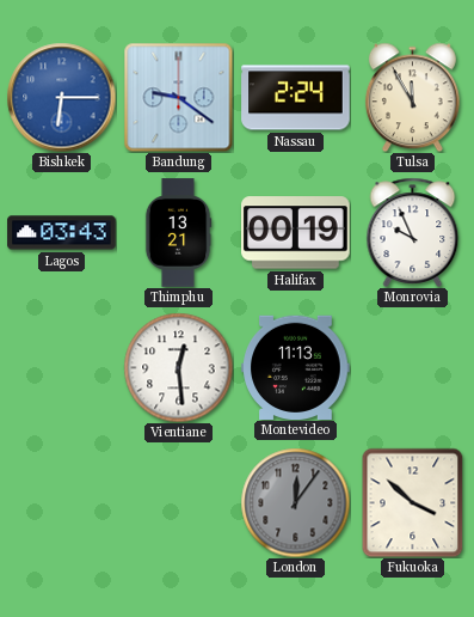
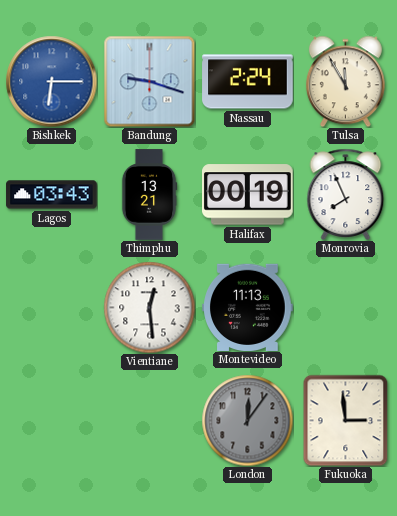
Bandung: 9:21 -> 9:18
Monrovia: 9:56 -> 7:56
Fukuoka: 3:52 -> 2:59
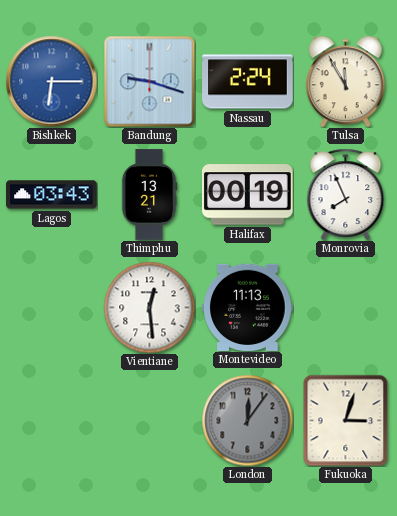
Fukuoka: 2:59 -> 3:03
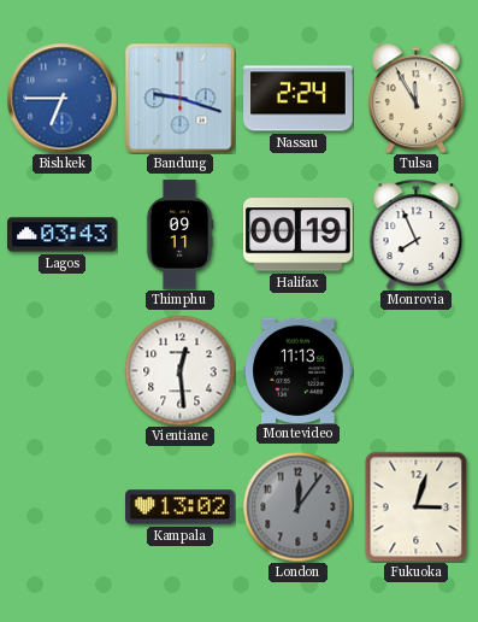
Bishkek: 6:15 -> 6:45
Thimphu: 13:21 -> 09:11
Kampala: none -> 13:02
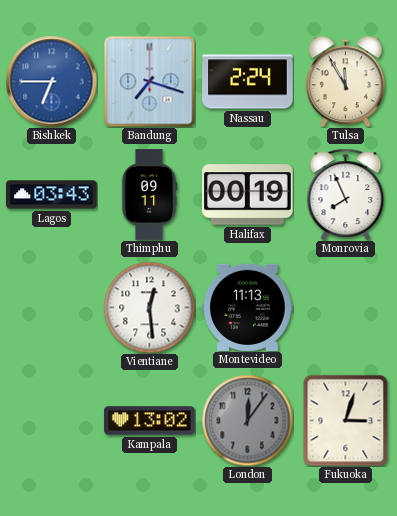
Bandung: 9:18 -> 7:18
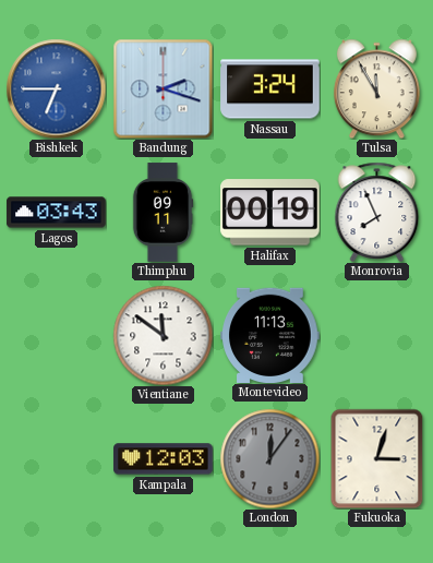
Bandung: 7:18 -> 2:18
Nassau: 2:24 -> 3:24
Vientiane: 12:29 -> 11:51
Kampala: 13:02 -> 12:03
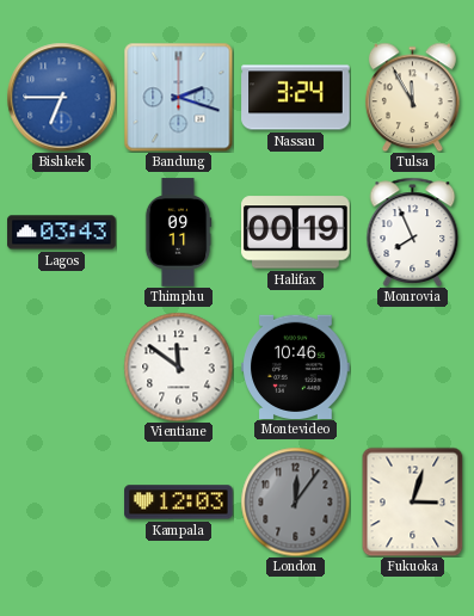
Montevideo: 11:13 -> 10:46
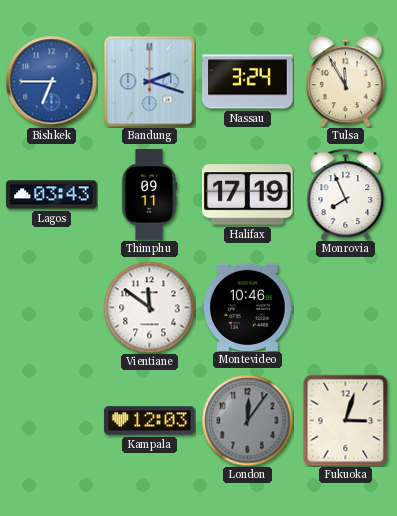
Halifax: 00:19 -> 17:19
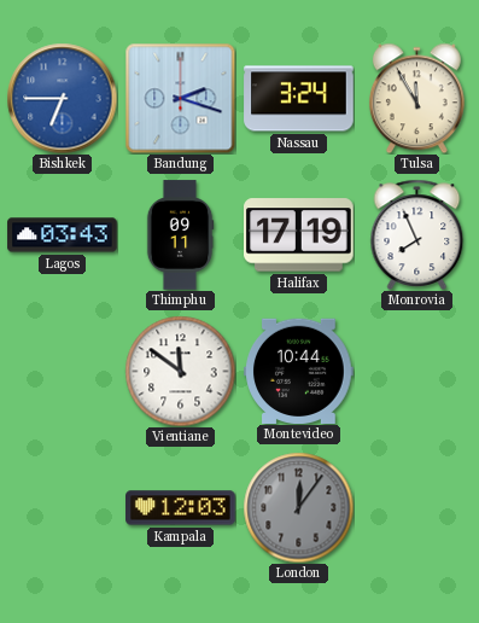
Montevideo: 10:46 -> 10:44
Fukuoka: 3:03 -> none
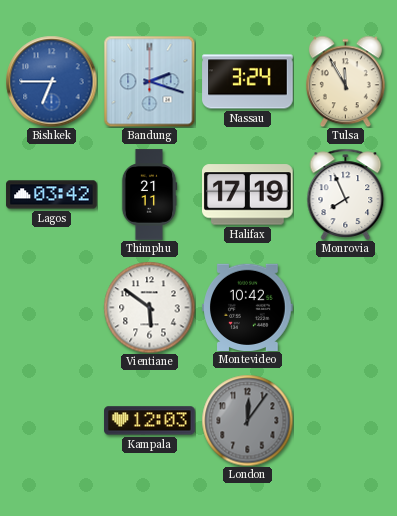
Lagos: 03:43 -> 03:42
Thimphu: 09:11 -> 21:11
Vientiane: 11:51 -> 5:51
Montevideo: 10:44 -> 10:42
